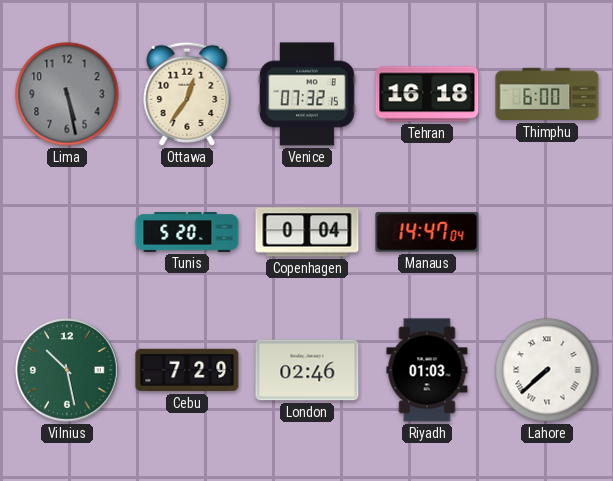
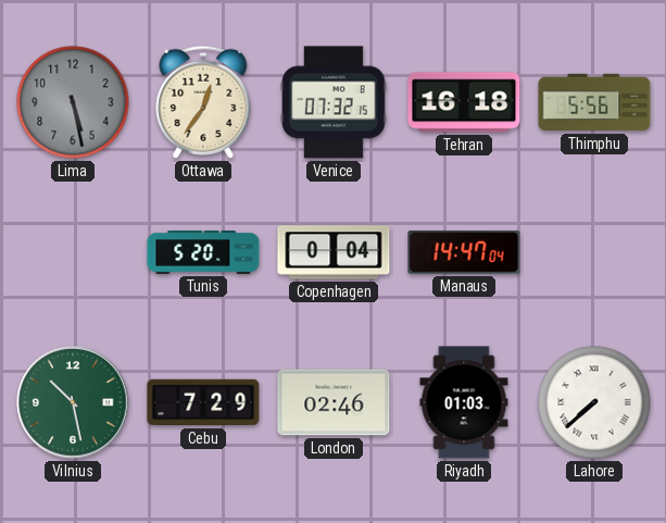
Thimphu: 6:00 -> 5:56
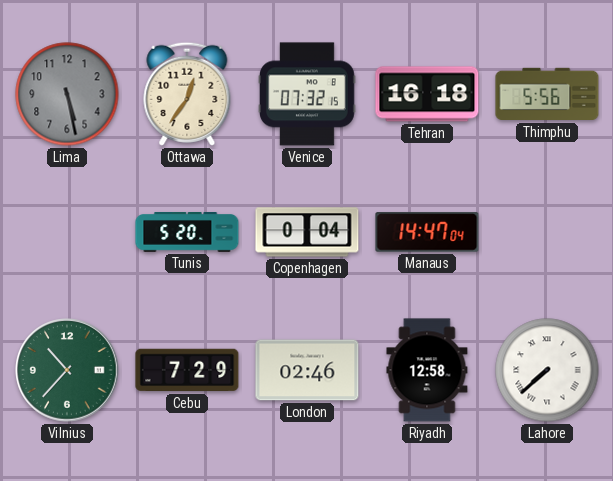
Vilnius: 10:28 -> 10:37
Riyadh: 01:03 -> 12:58
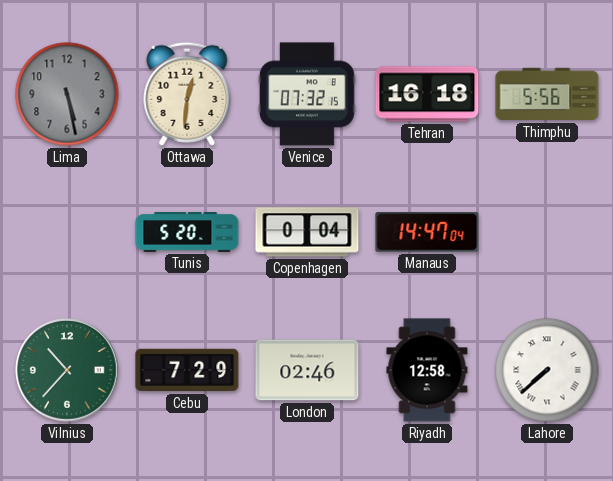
Ottawa: 12:36 -> 12:31
